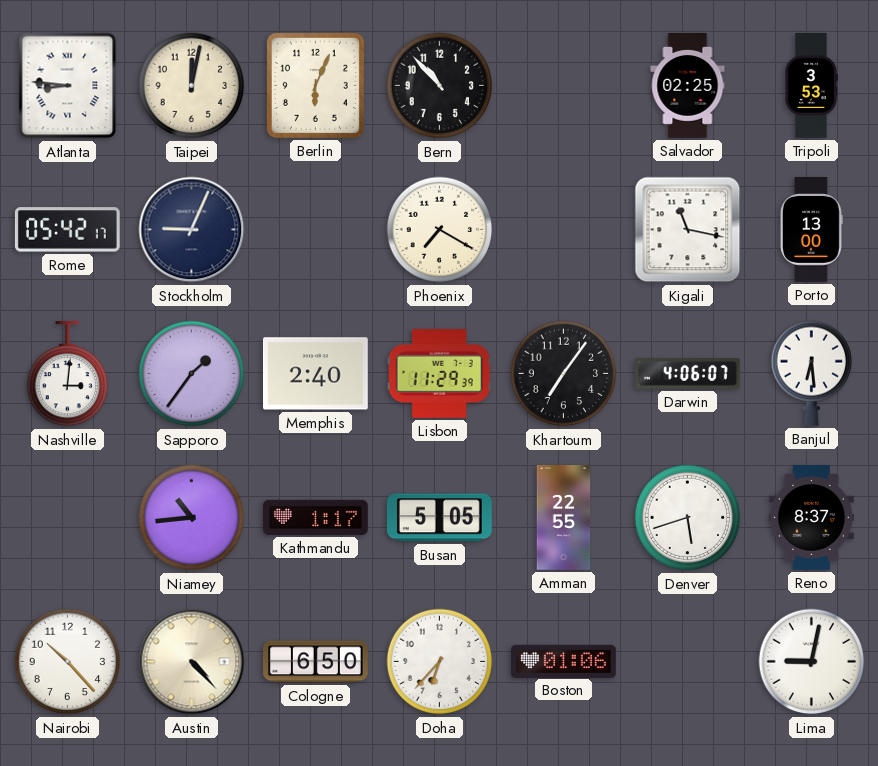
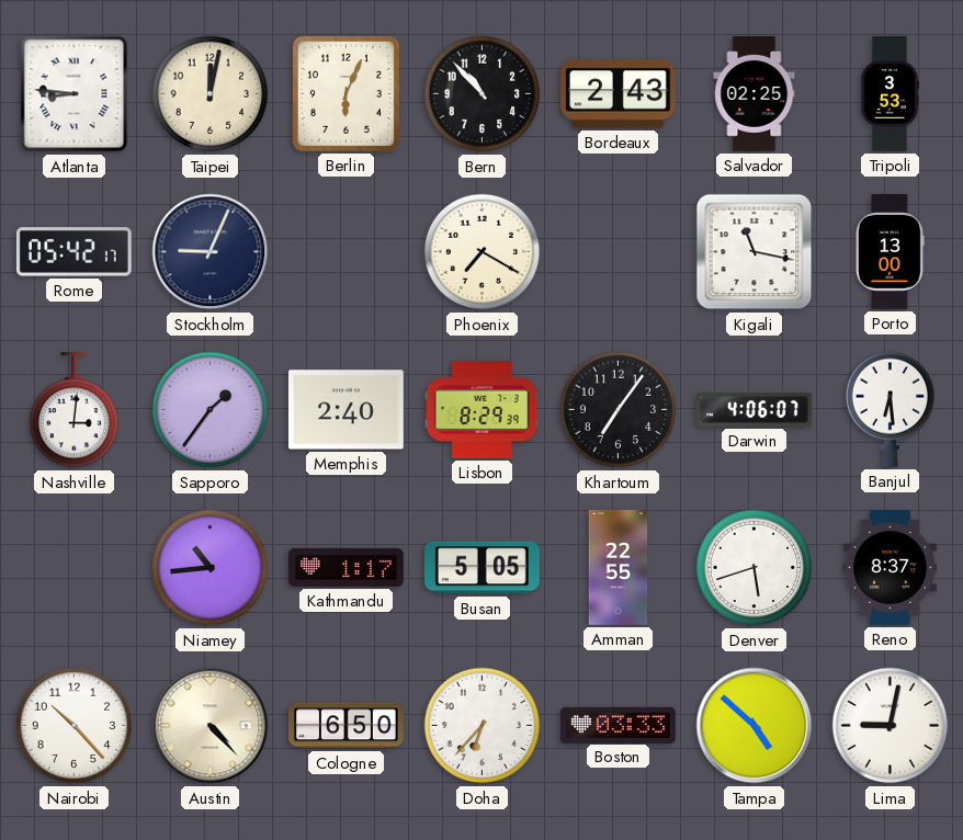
Bordeaux: none -> 2:43
Lisbon: 11:29 -> 8:29
Boston: 01:06 -> 03:33
Tampa: none -> 4:52
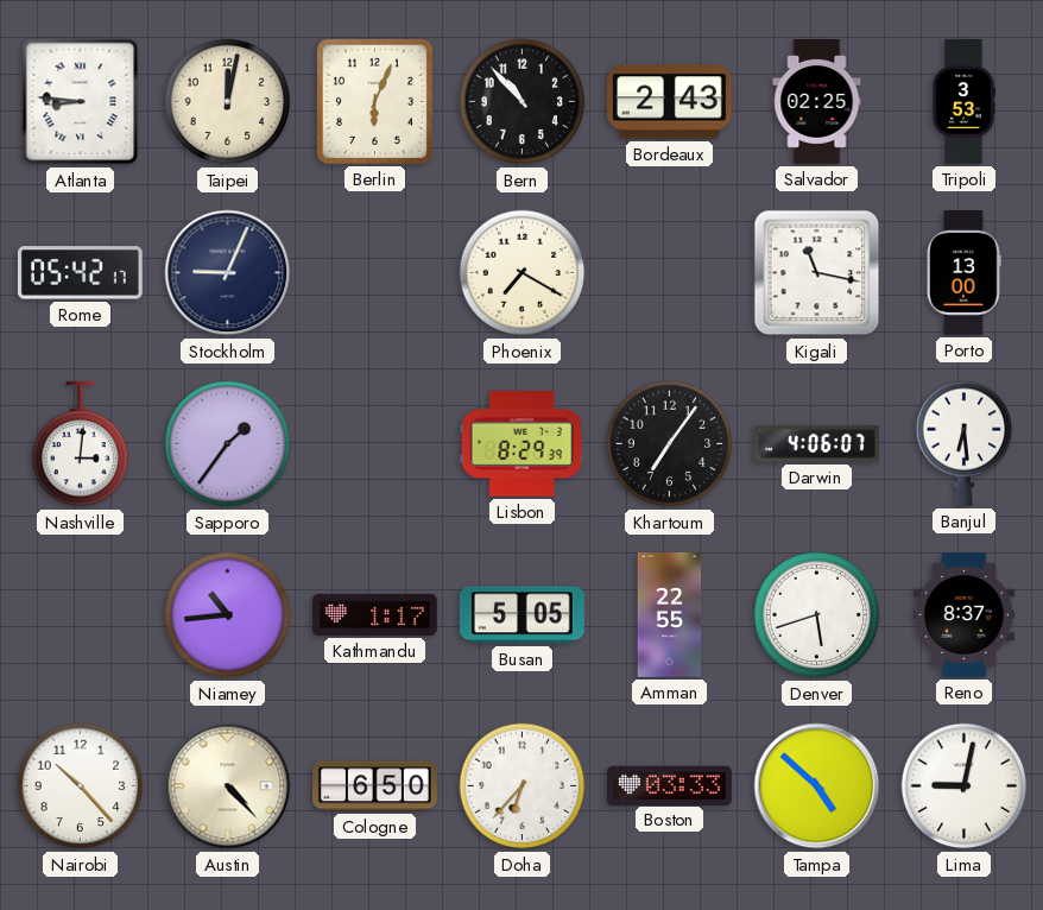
Memphis: 2:40 -> none
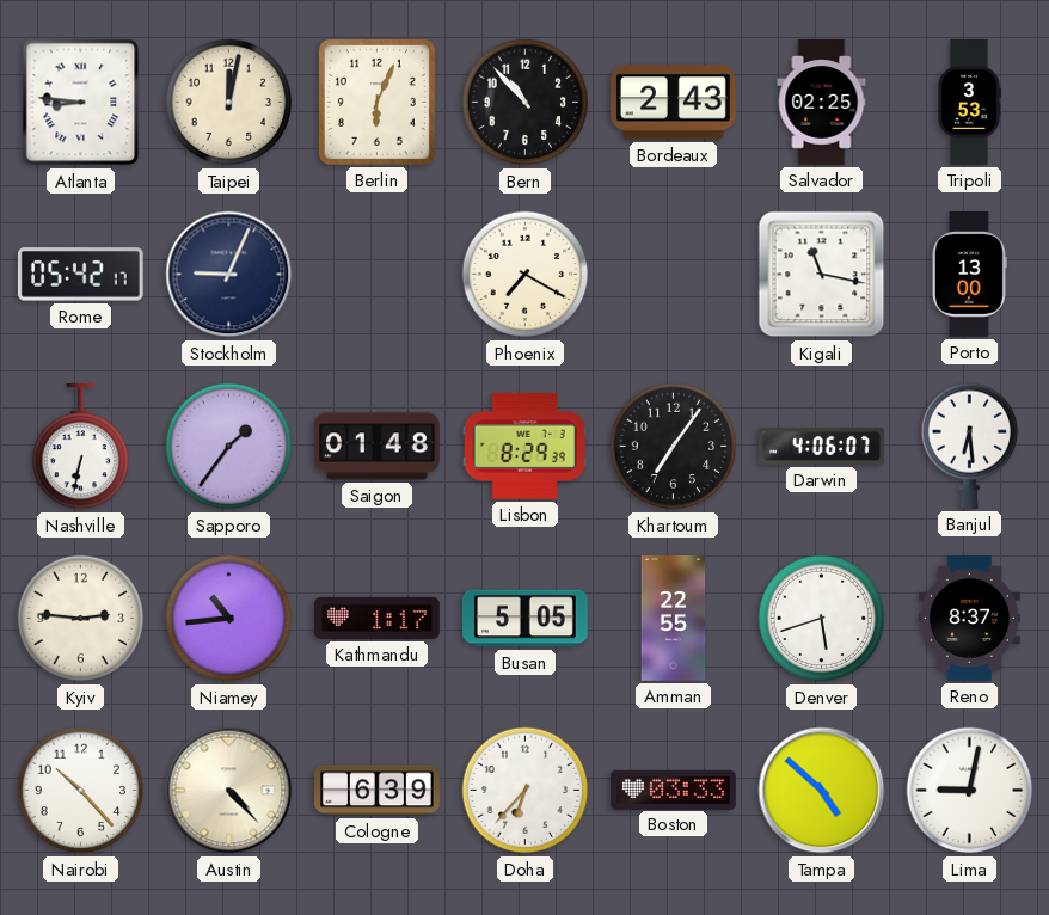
Nashville: 3:01 -> 6:32
Saigon: none -> 01:48
Kyiv: none -> 2:46
Cologne: 6:50 -> 6:39
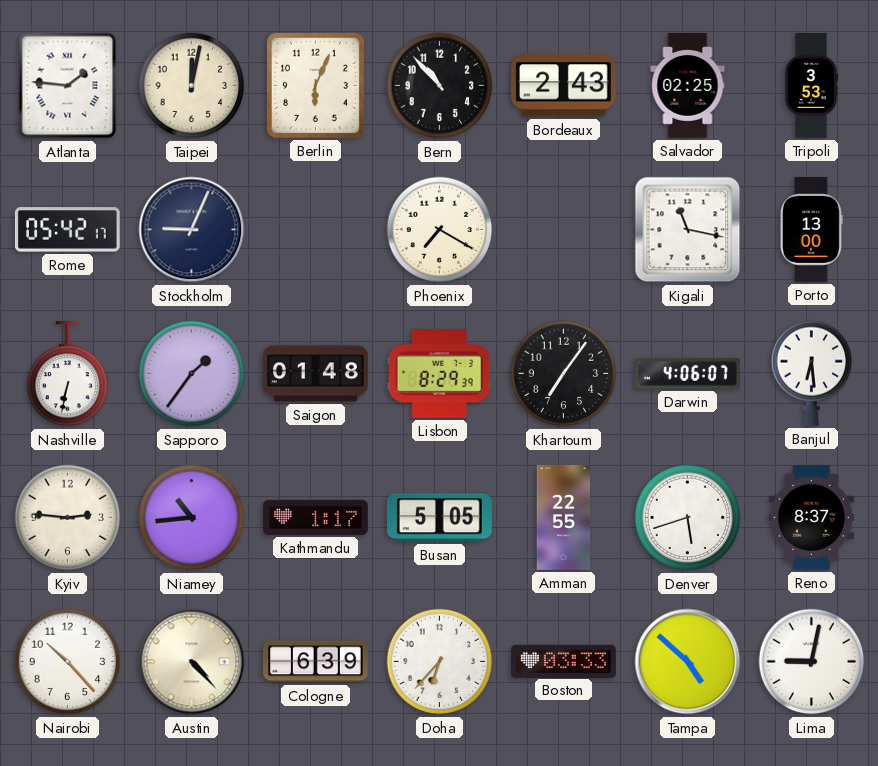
Atlanta: 8:46 -> 1:46
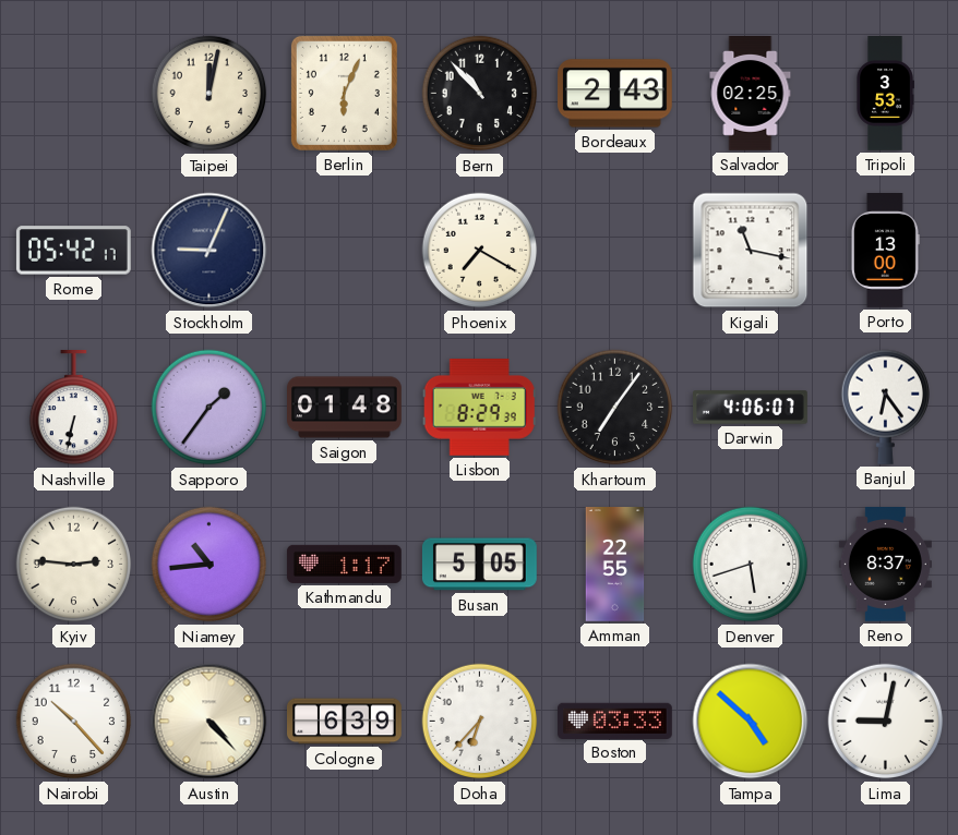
Atlanta: 1:46 -> none
Banjul: 6:29 -> 6:24
